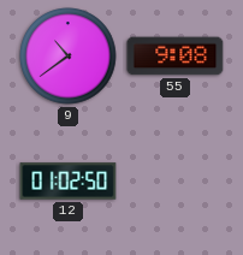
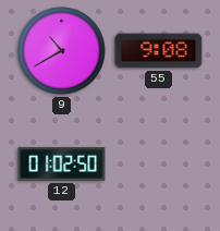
9: 10:39 -> 10:40
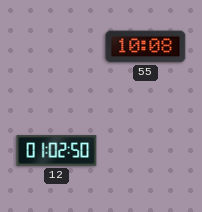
9: 10:40 -> none
55: 9:08 -> 10:08
